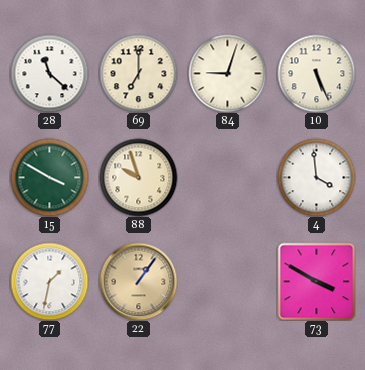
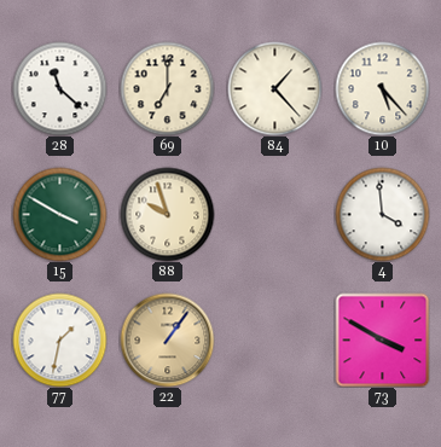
84: 9:03 -> 1:23
10: 5:26 -> 5:23
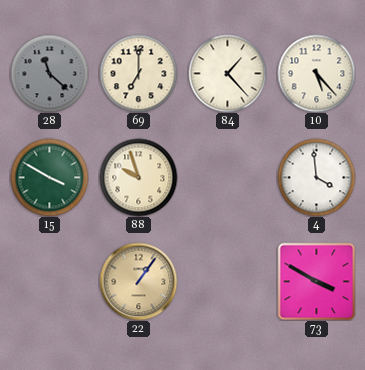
28 dial: white -> grey
77: 1:32 -> none
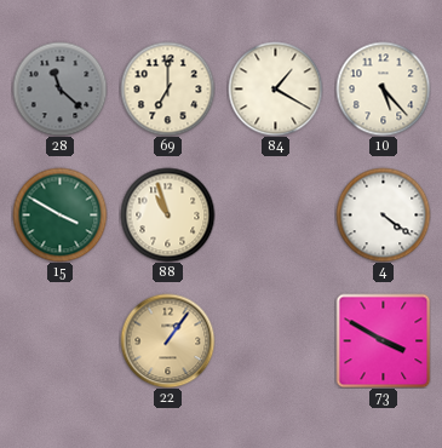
84: 1:23 -> 1:20
88: 9:57 -> 10:57
4: 3:59 -> 4:21
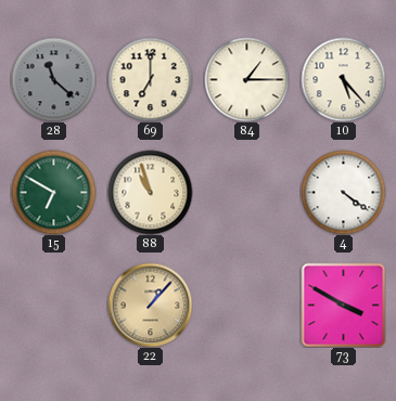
84: 1:20 -> 1:15
15: 3:50 -> 6:50
22: 1:06 -> 1:07
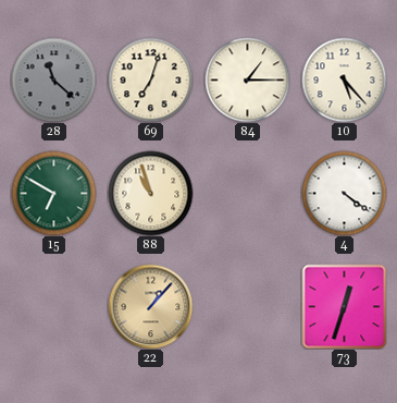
69: 7:00 -> 7:03
73: 3:50 -> 12:33
